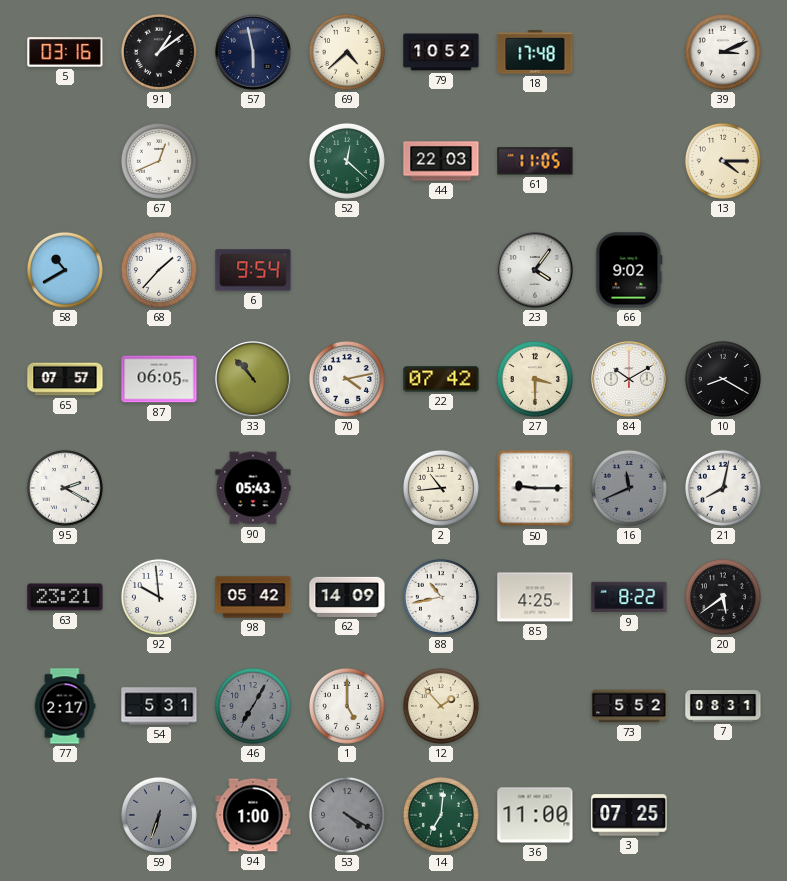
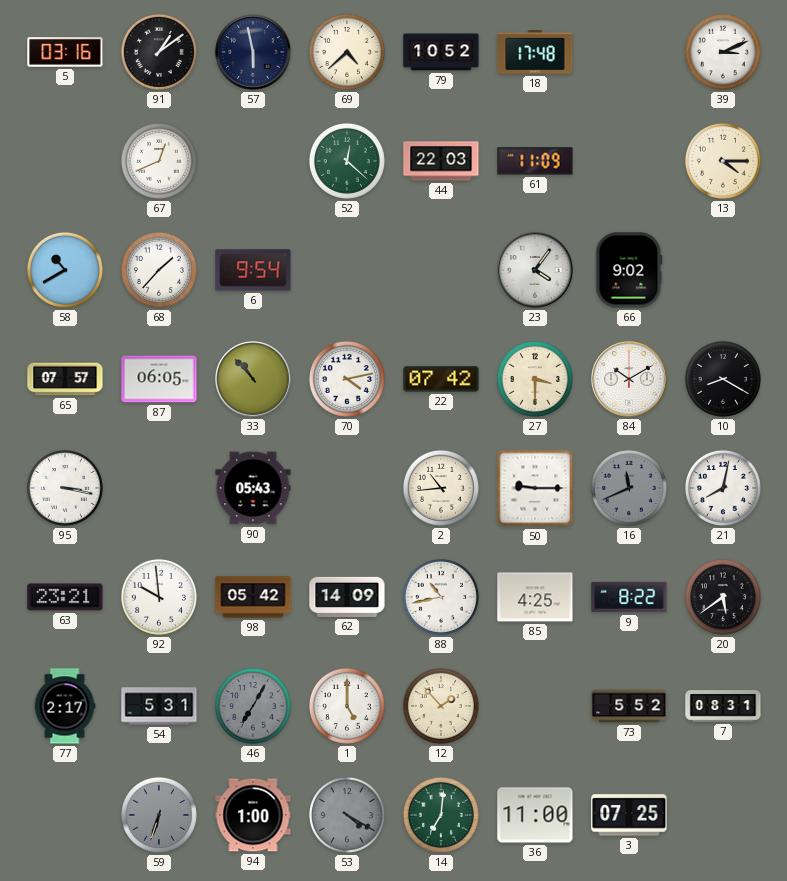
61: 11:05 -> 11:09
95: 2:20 -> 3:17
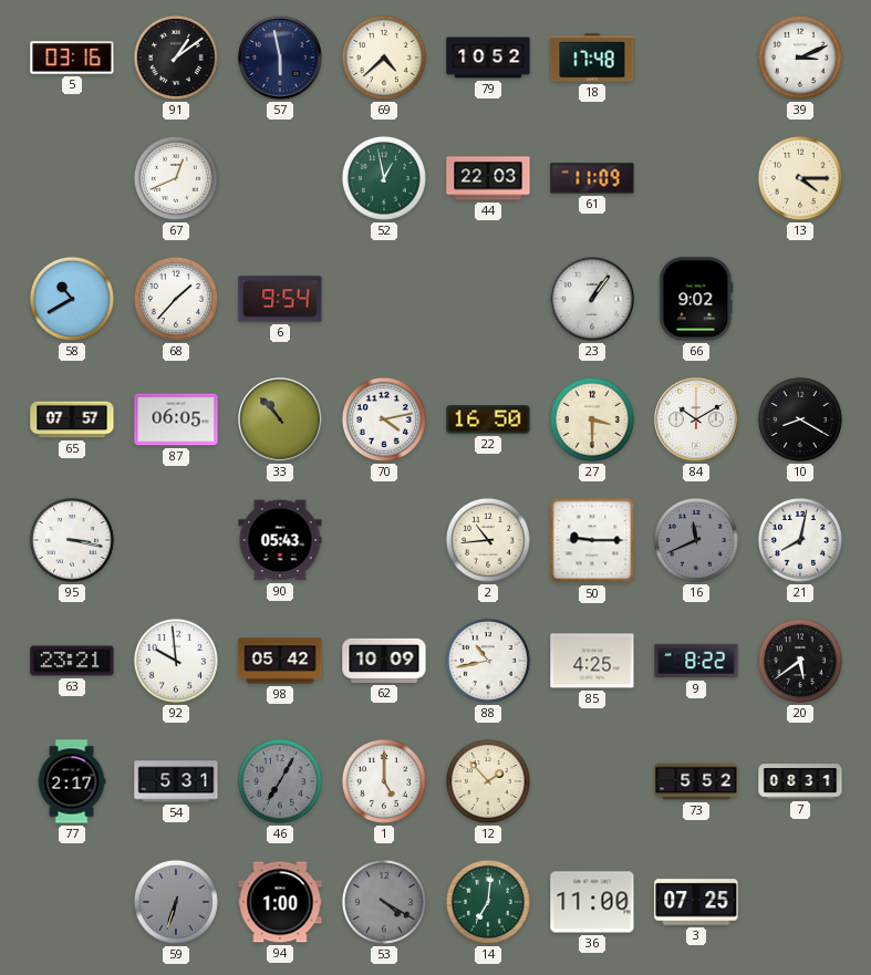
52: 12:22 -> 12:58
23: 4:06 -> 1:06
22: 07:42 -> 16:50
62: 14:09 -> 10:09
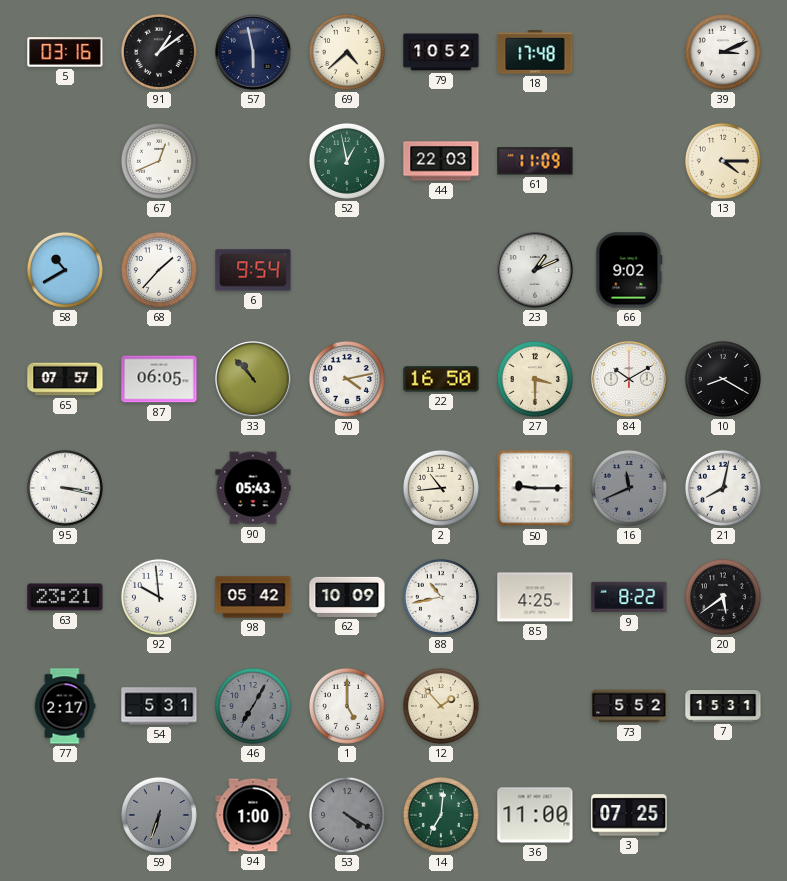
23: 1:06 -> 1:11
7: 08:31 -> 15:31
